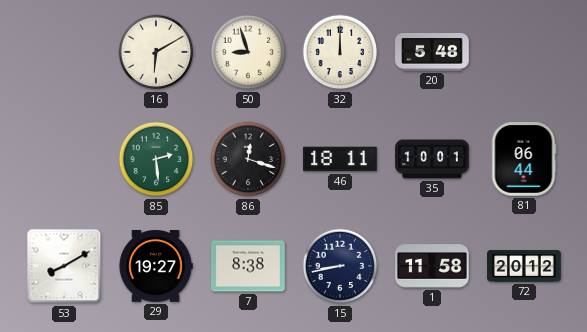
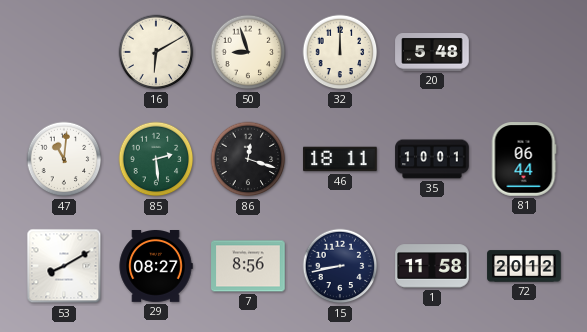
47: none -> 11:01
29: 19:27 -> 08:27
7: 8:38 -> 8:56
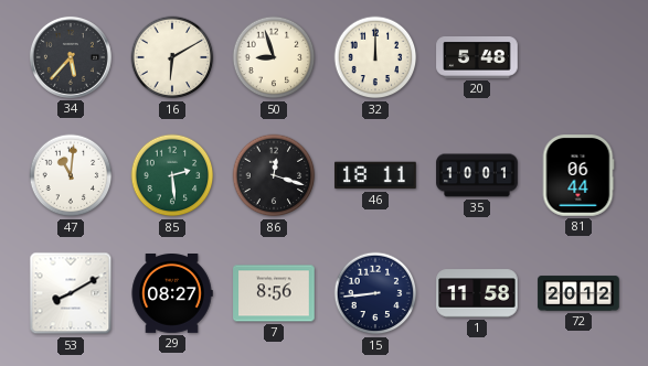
34: none -> 5:37
15: 8:43 -> 8:44
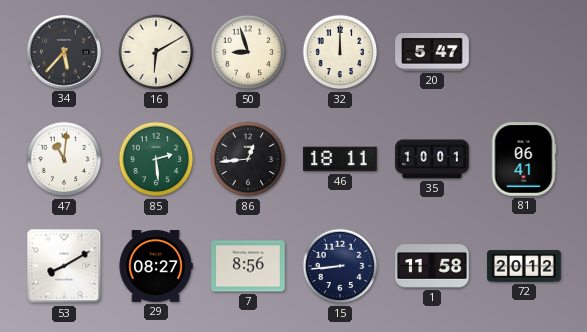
20: 5:48 -> 5:47
86: 12:18 -> 12:44
81: 06:44 -> 06:41
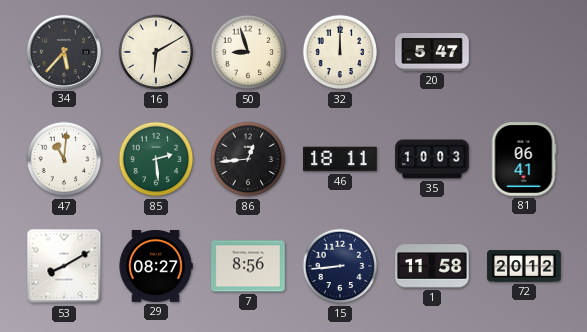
35: 10:01 -> 10:03
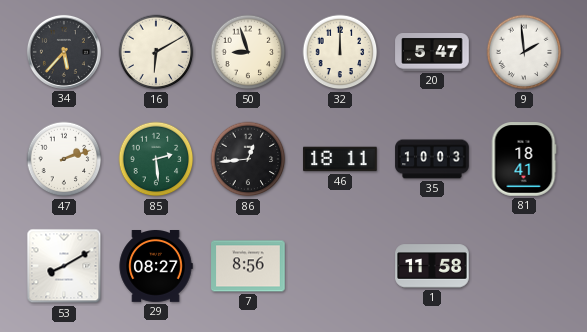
9: none -> 1:59
47: 11:01 -> 2:12
81: 06:41 -> 18:41
15: 8:44 -> none
72: 20:12 -> none
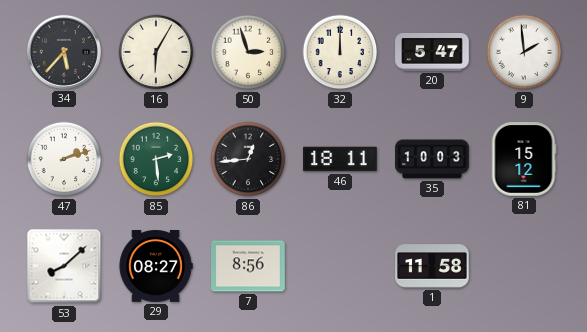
16: 6:10 -> 6:05
50: 8:57 -> 2:57
81: 18:41 -> 15:12
53: 8:10 -> 8:08
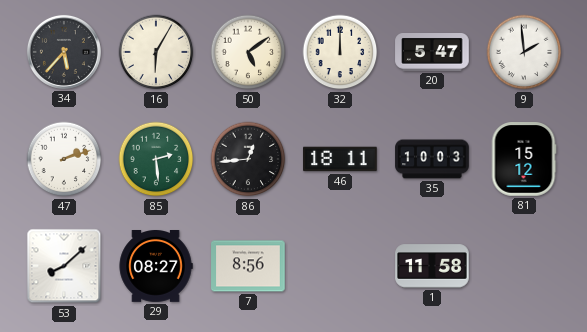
50: 2:57 -> 5:09
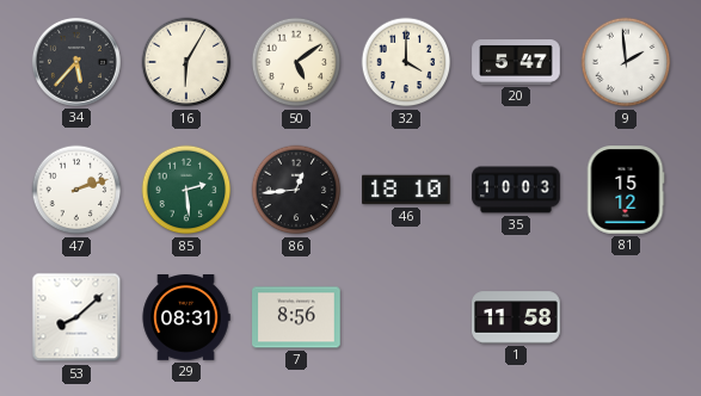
32: 12:00 -> 4:00
46: 18:11 -> 18:10
29: 08:27 -> 08:31
